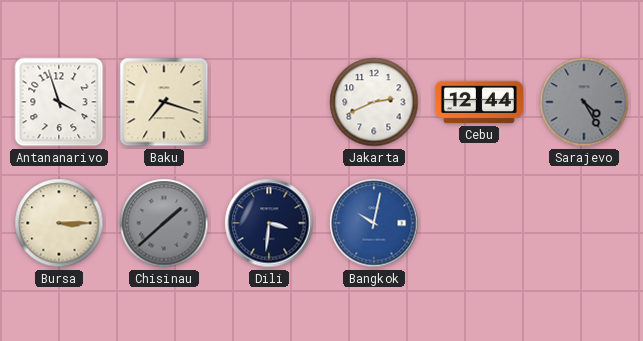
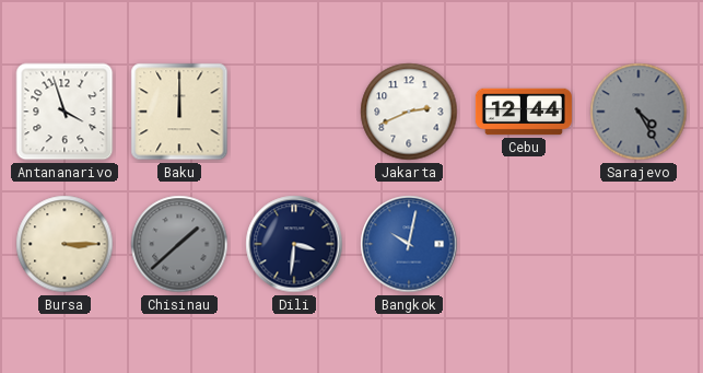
Baku: 7:18 -> 12:00
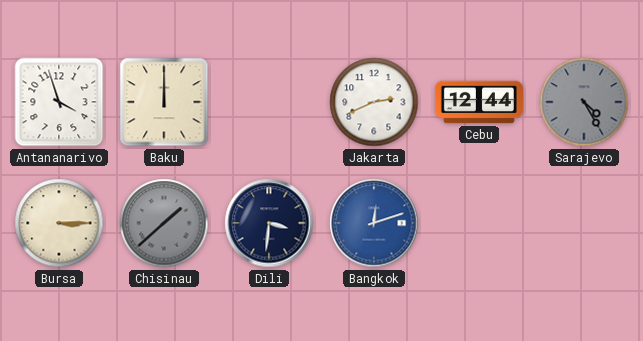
Bangkok: 10:02 -> 12:12
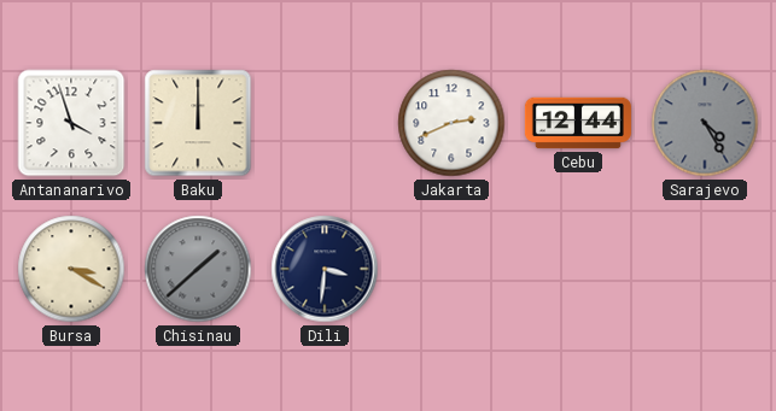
Bursa: 3:15 -> 3:20
Bangkok: 12:12 -> none
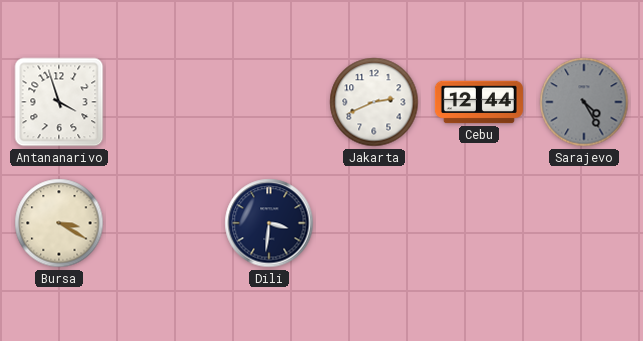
Baku: 12:00 -> none
Chisinau: 1:38 -> none
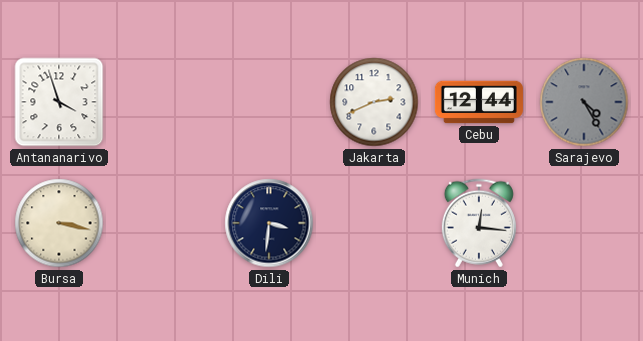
Bursa: 3:20 -> 3:17
Munich: none -> 12:16
